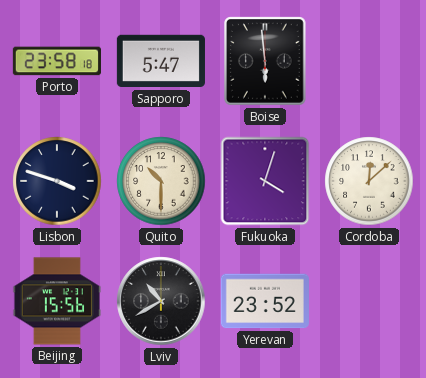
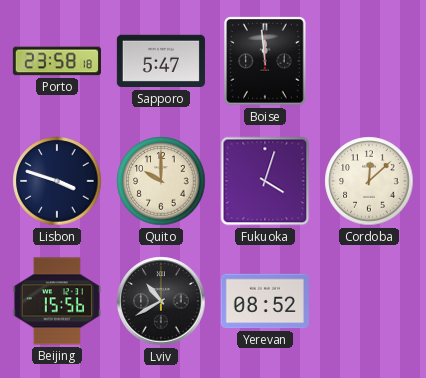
Boise: 5:59 -> 11:59
Quito: 10:30 -> 10:00
Yerevan: 23:52 -> 08:52
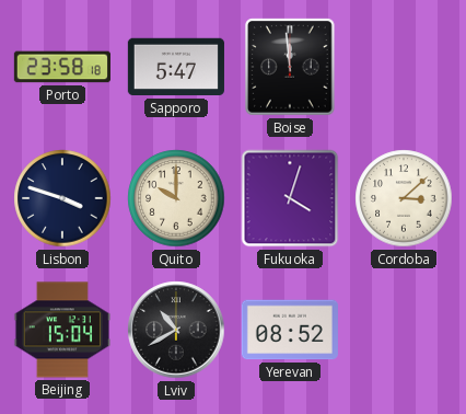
Cordoba: 12:08 -> 3:08
Beijing: 15:56 -> 15:04
